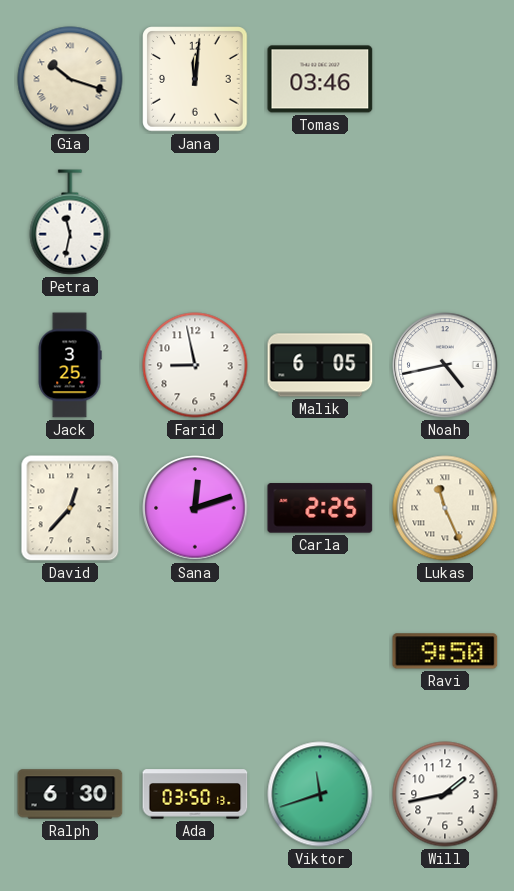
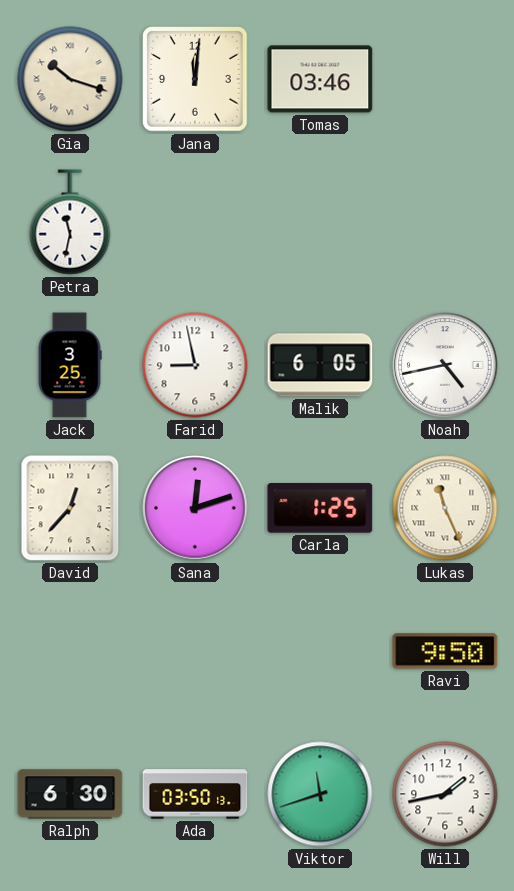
Carla: 2:25 -> 1:25
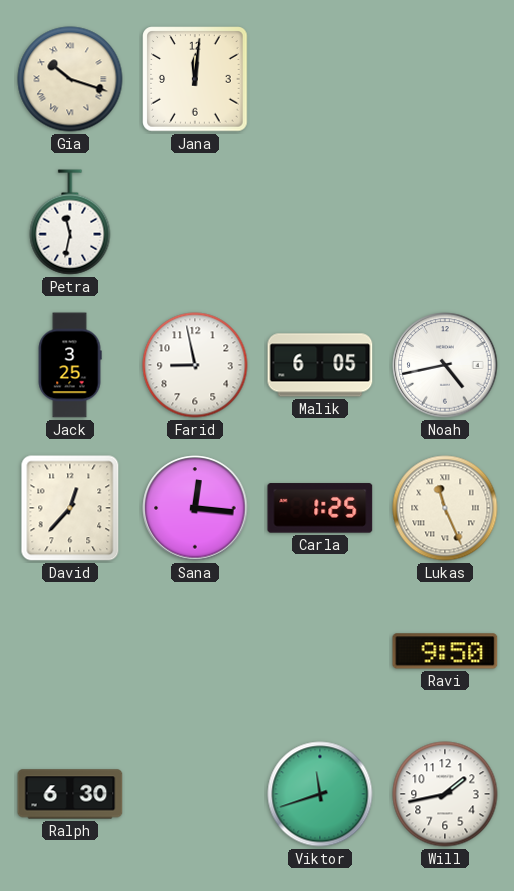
Tomas: 03:46 -> none
Sana: 12:12 -> 12:16
Ada: 03:50 -> none
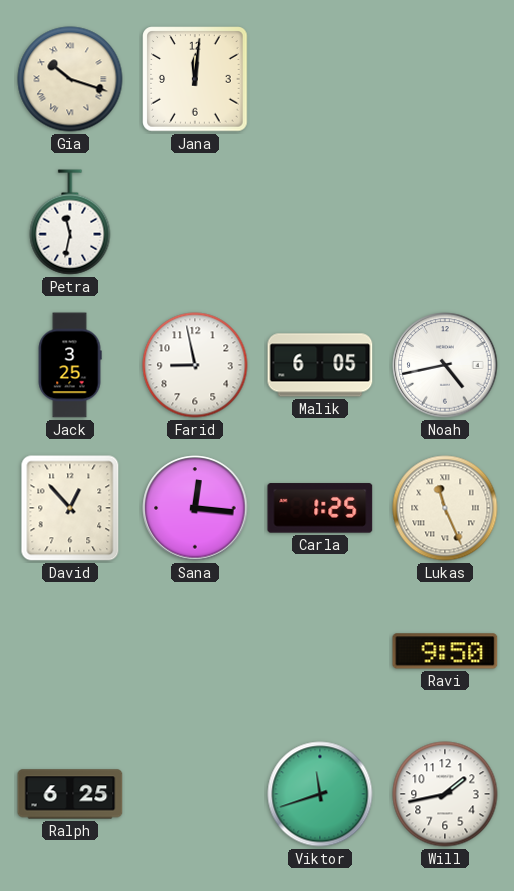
David: 12:37 -> 12:53
Ralph: 6:30 -> 6:25
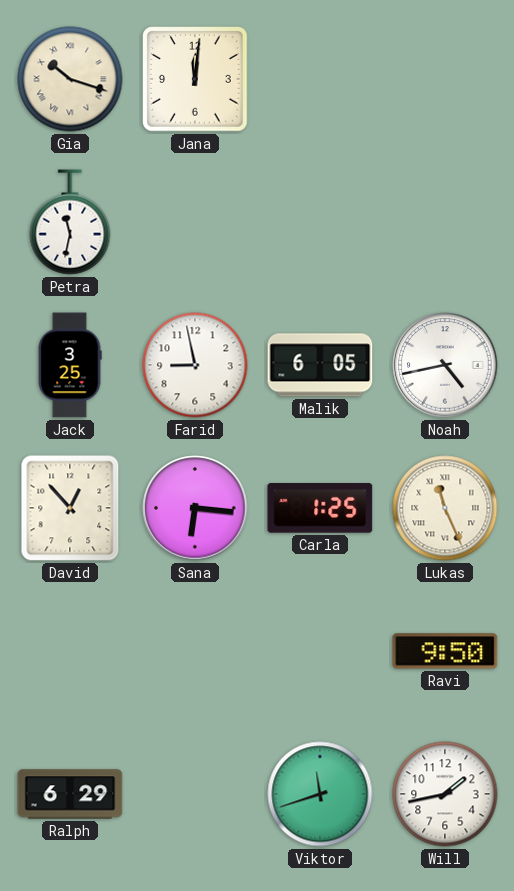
Sana: 12:16 -> 6:16
Ralph: 6:25 -> 6:29
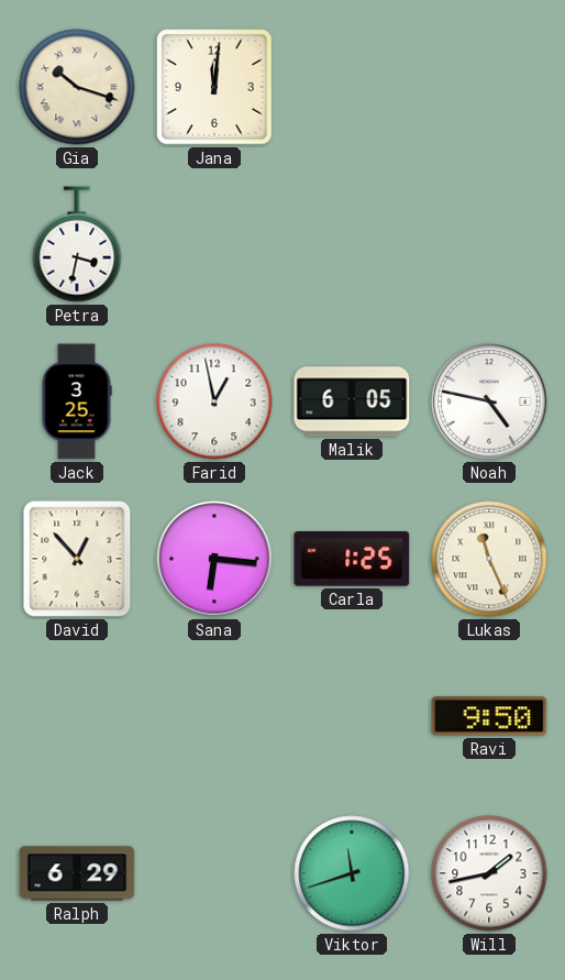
Petra: 11:32 -> 3:32
Farid: 8:58 -> 12:58
Noah: 4:43 -> 4:47
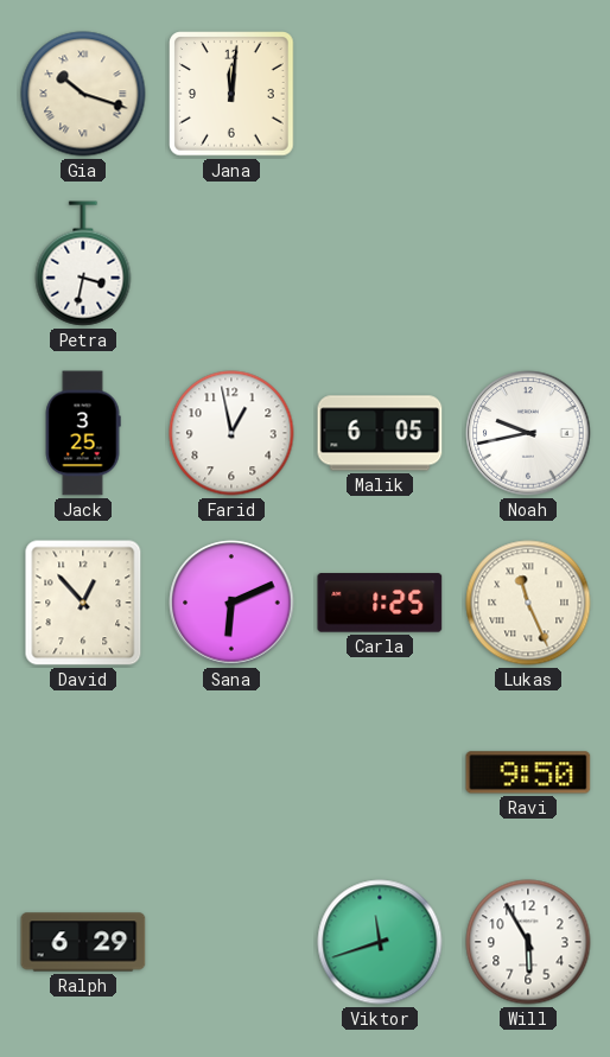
Noah: 4:47 -> 9:43
Sana: 6:16 -> 6:11
Will: 1:43 -> 5:55
